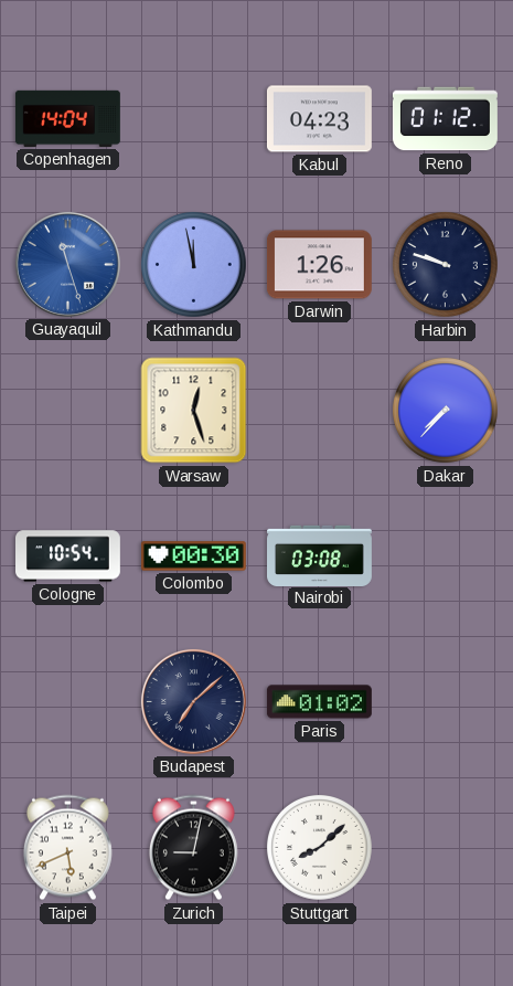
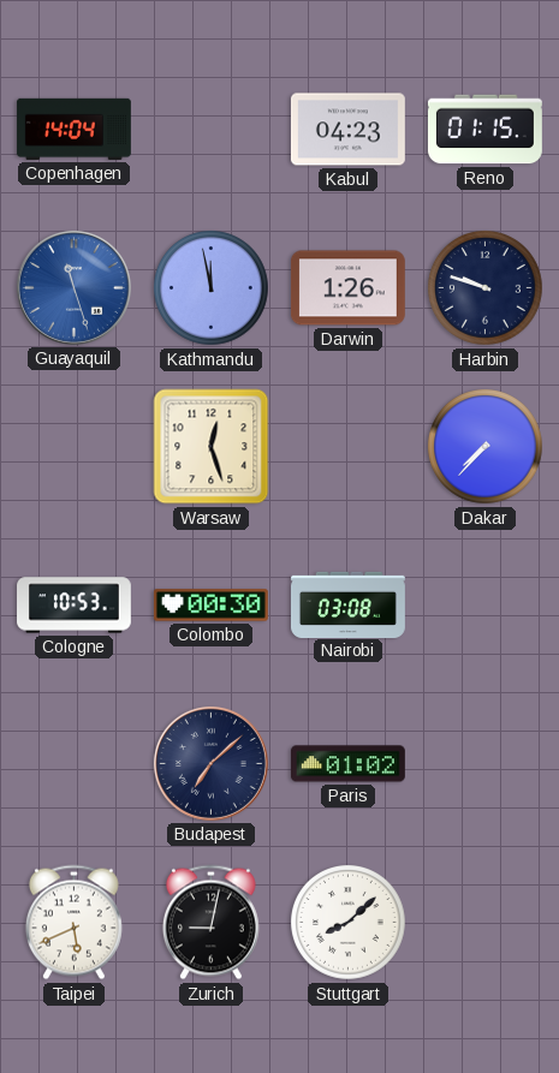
Reno: 01:12 -> 01:15
Cologne: 10:54 -> 10:53
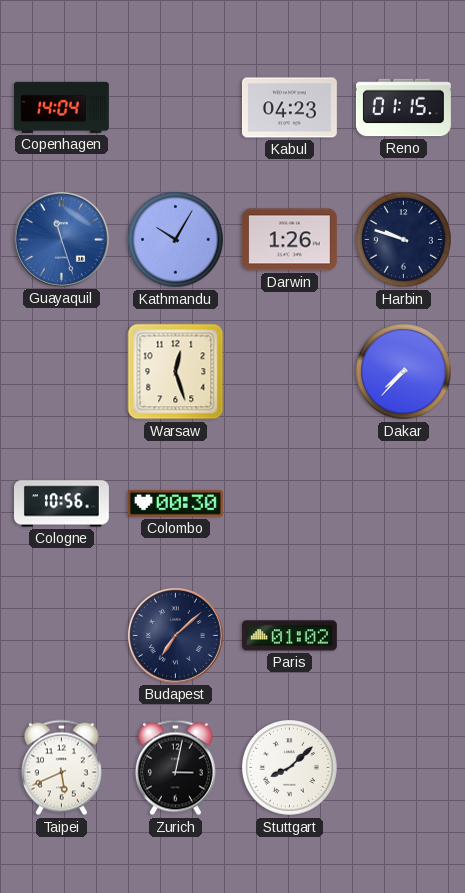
Kathmandu: 11:58 -> 10:05
Cologne: 10:53 -> 10:56
Nairobi: 03:08 -> none
Zurich: 9:02 -> 3:02
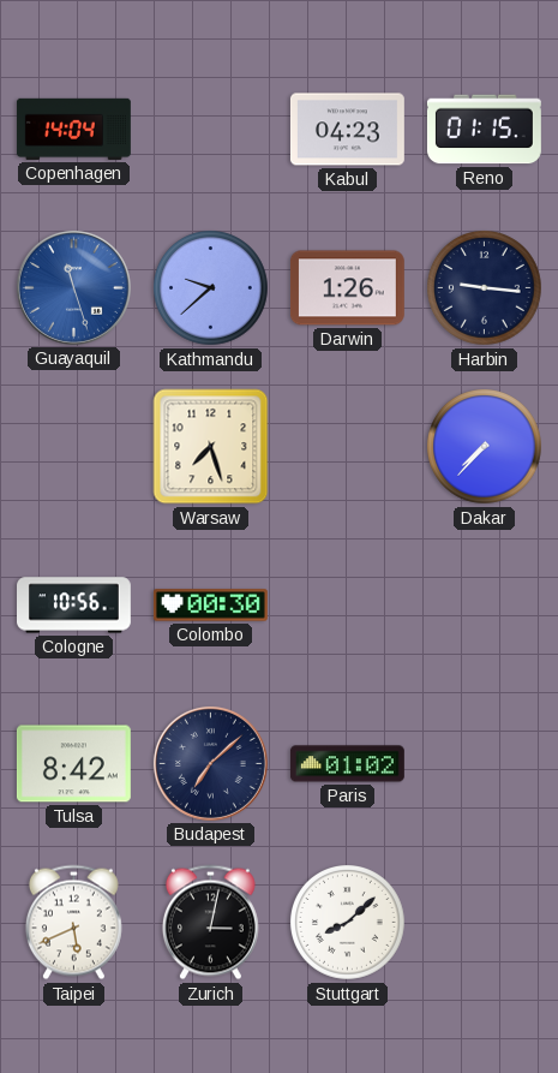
Kathmandu: 10:05 -> 9:38
Harbin: 9:48 -> 9:16
Warsaw: 12:27 -> 7:27
Tulsa: none -> 8:42
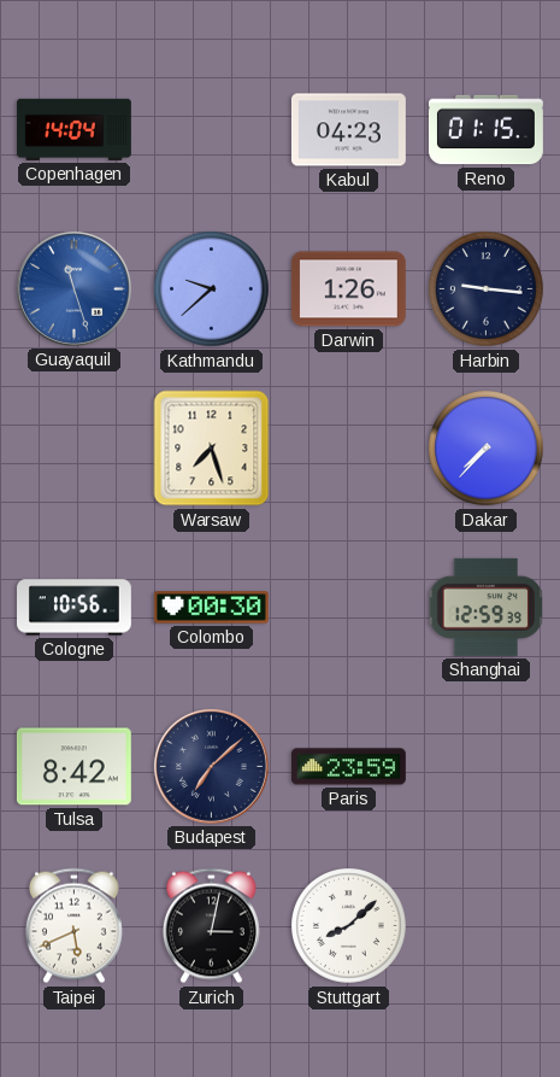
Shanghai: none -> 12:59
Paris: 01:02 -> 23:59
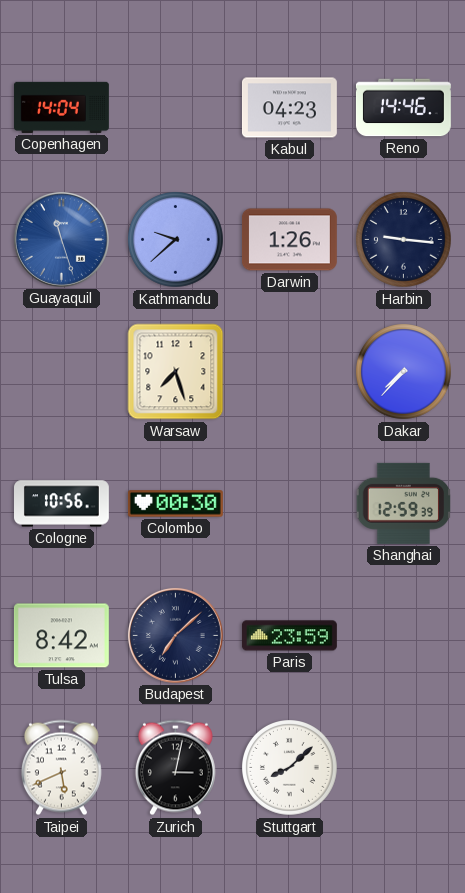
Reno: 01:15 -> 14:46
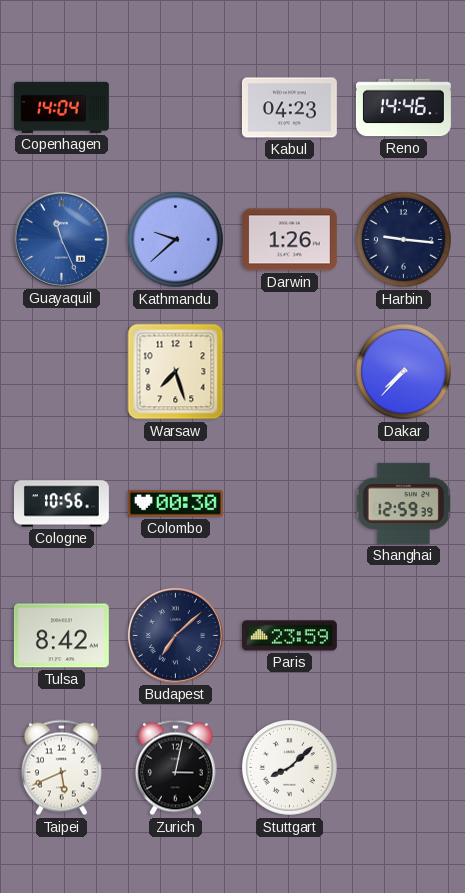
Guayaquil: 11:27 -> 11:26
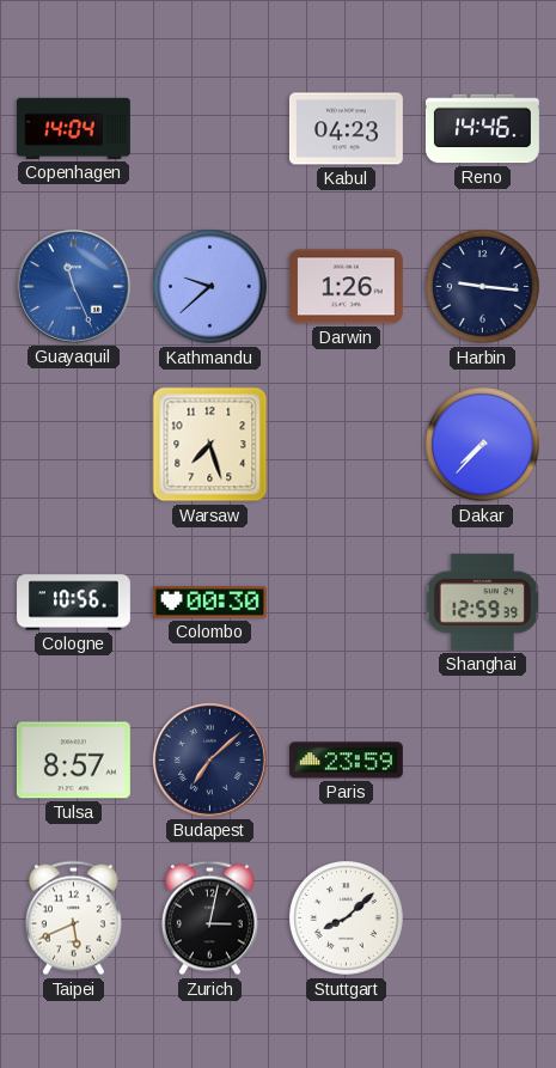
Tulsa: 8:42 -> 8:57
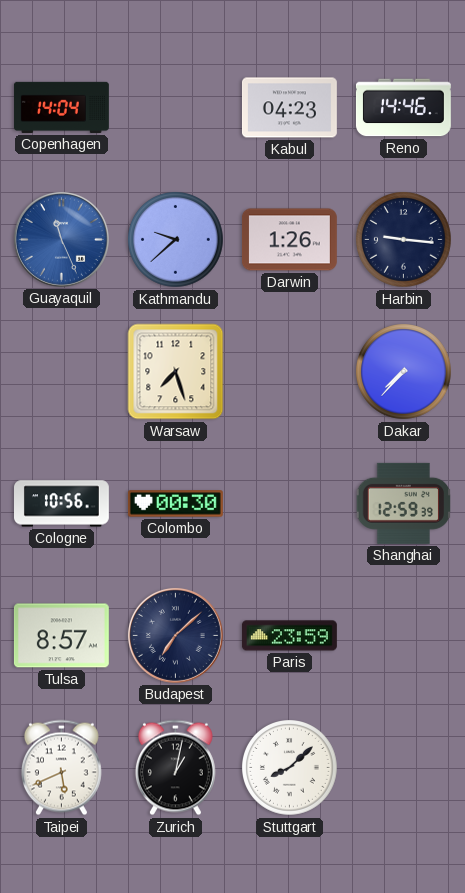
Zurich: 3:02 -> 1:02
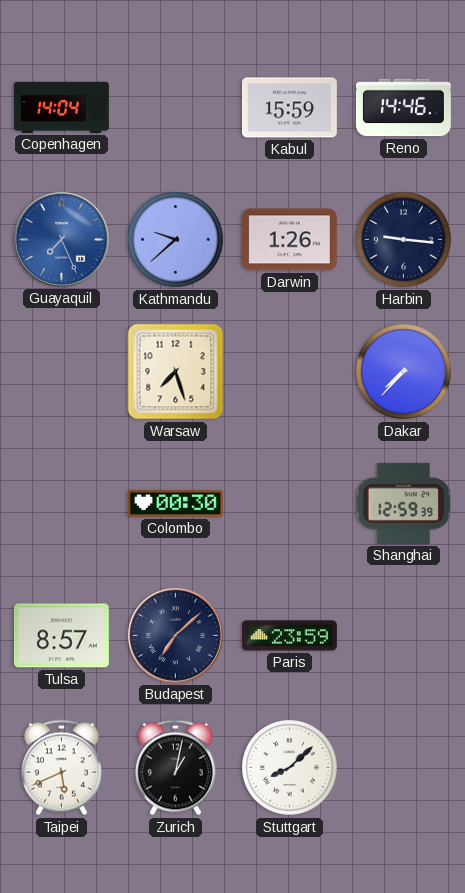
Kabul: 04:23 -> 15:59
Guayaquil: 11:26 -> 7:26
Cologne: 10:56 -> none
